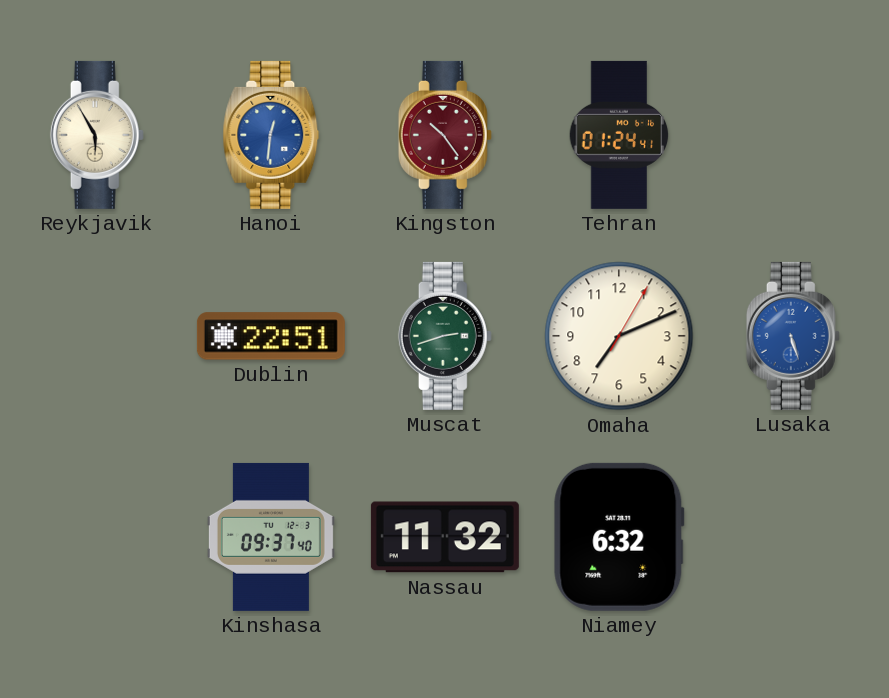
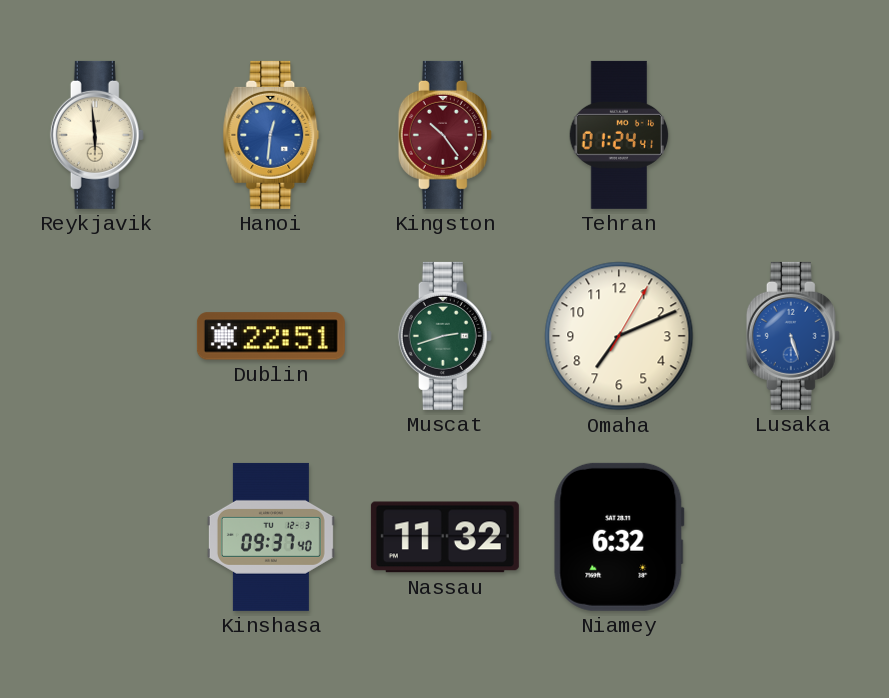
Reykjavik: 5:55 -> 5:59
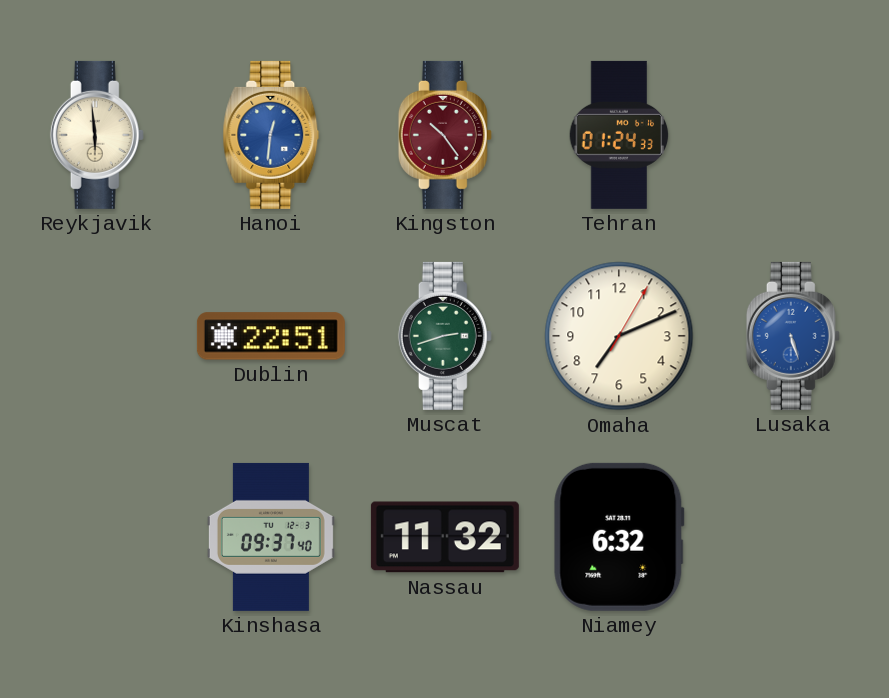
Tehran: 01:24:41 -> 01:24:33
